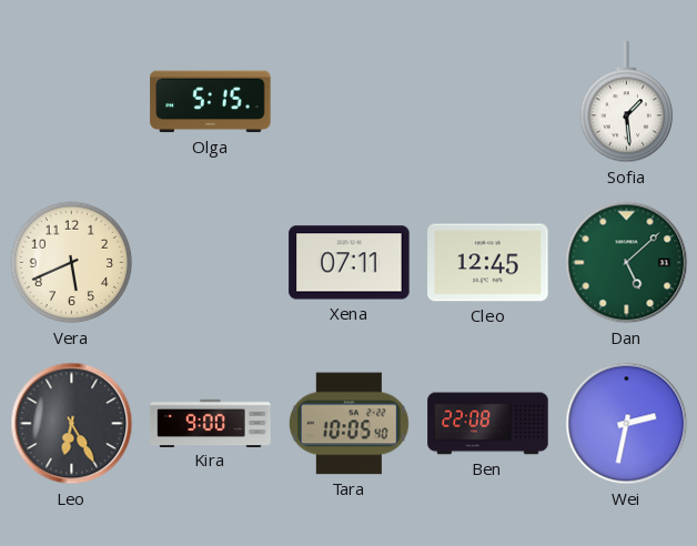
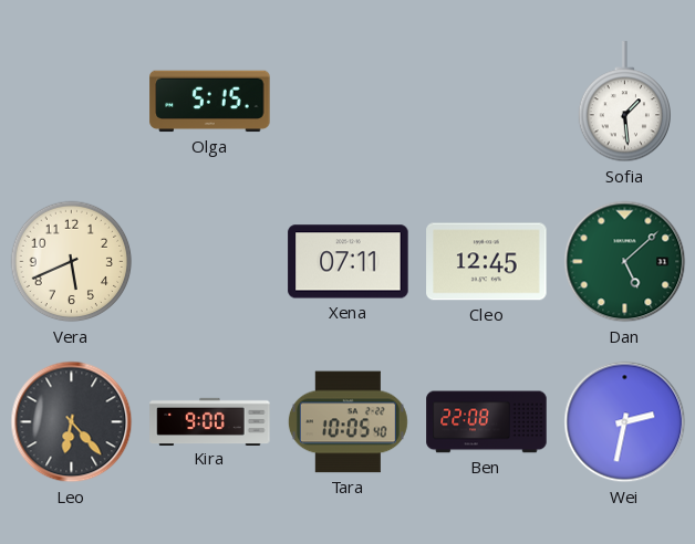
Leo: 6:25 -> 6:23
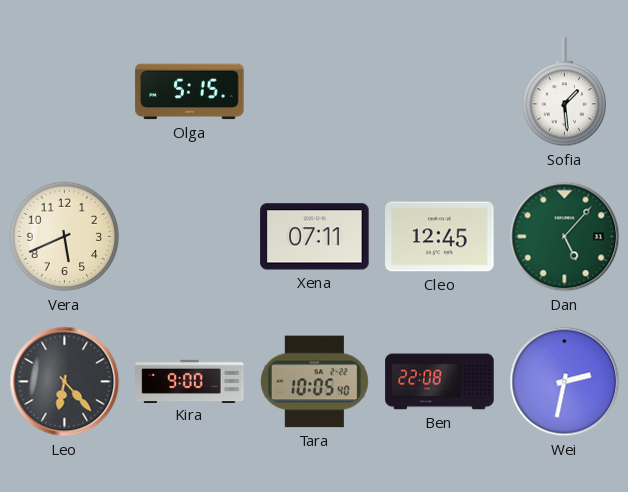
Dan: 5:08 -> 5:07
